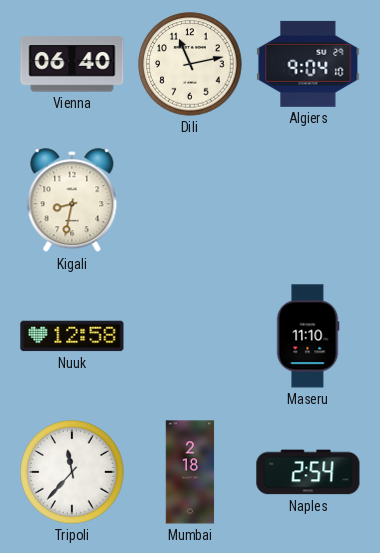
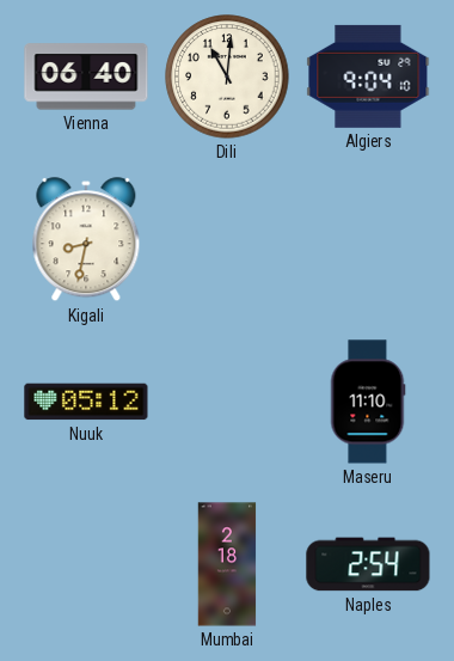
Dili: 11:13 -> 11:01
Nuuk: 12:58 -> 05:12
Tripoli: 11:37 -> none
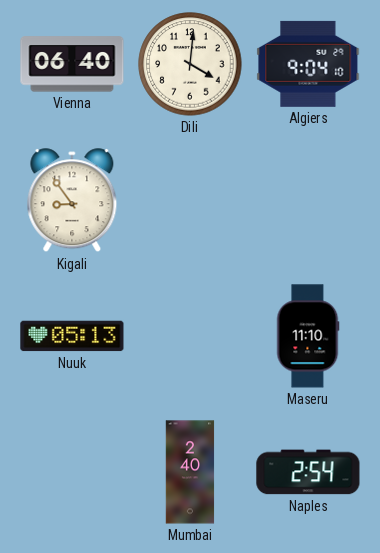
Dili: 11:01 -> 4:01
Kigali: 8:32 -> 8:54
Nuuk: 05:12 -> 05:13
Mumbai: 2:18 -> 2:40
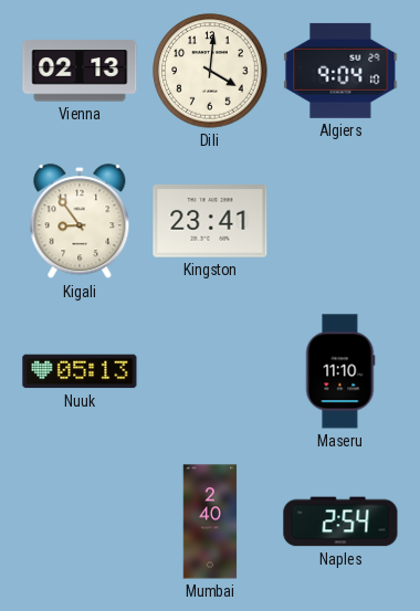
Vienna: 06:40 -> 02:13
Kingston: none -> 23:41
